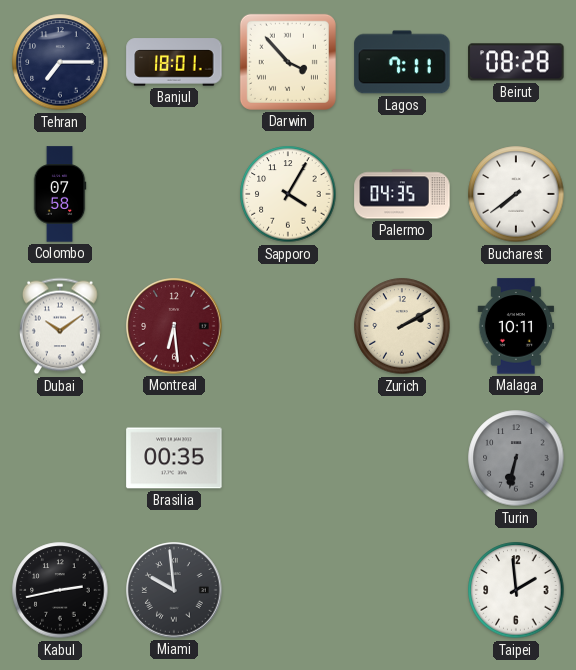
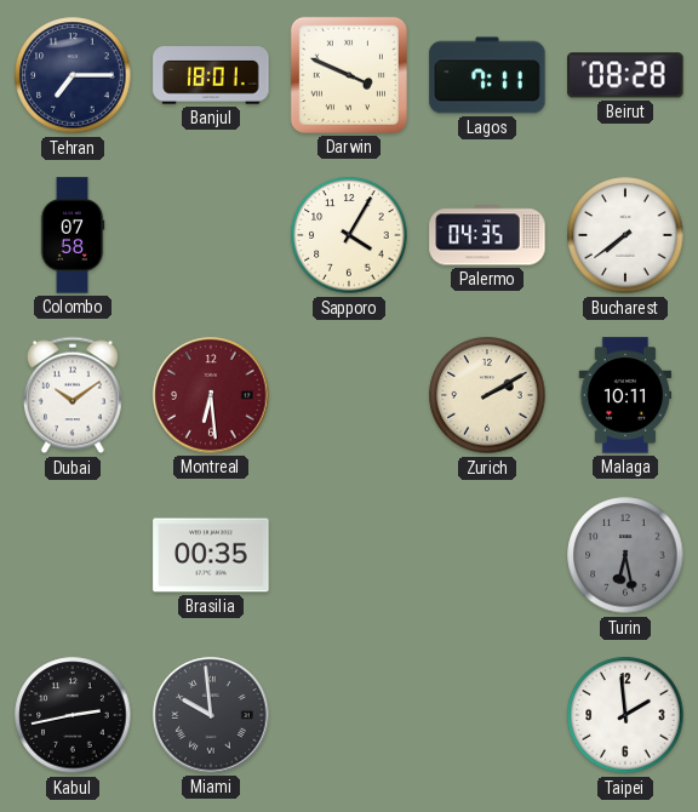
Darwin: 3:53 -> 3:49
Turin: 6:32 -> 6:28
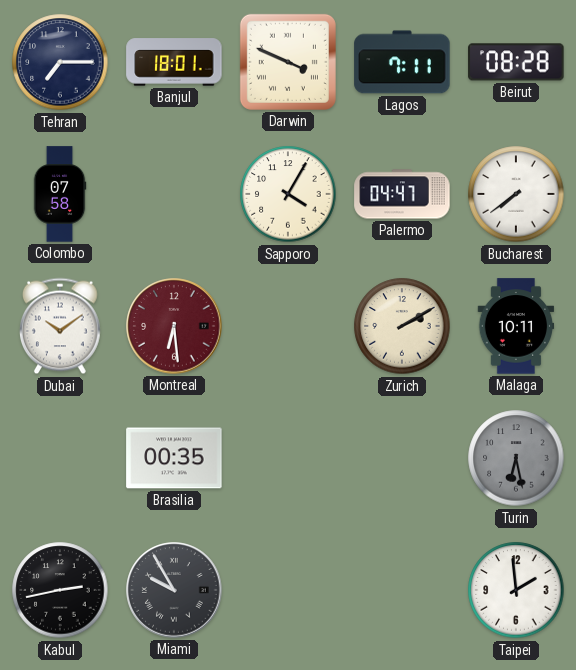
Palermo: 04:35 -> 04:47
Miami: 9:59 -> 9:55
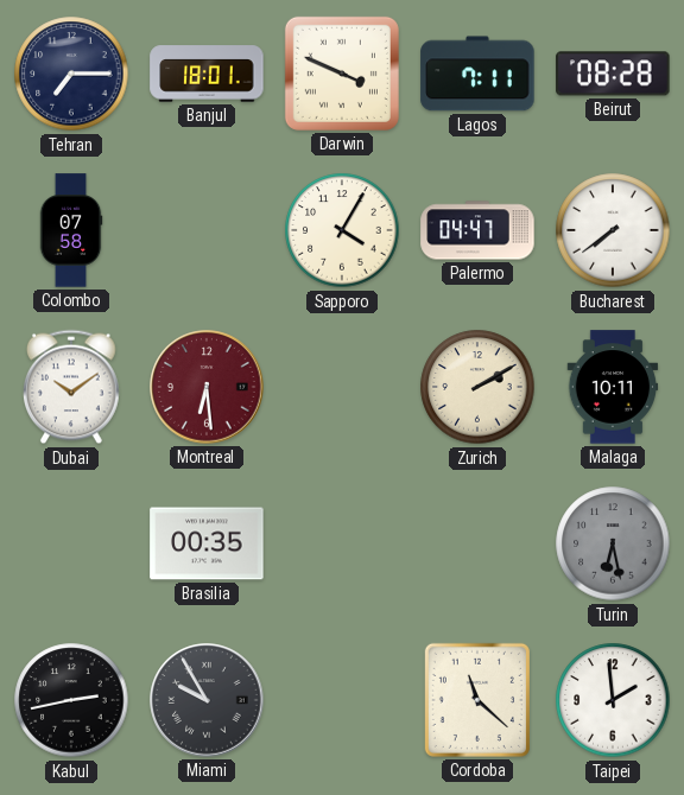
Cordoba: none -> 11:22
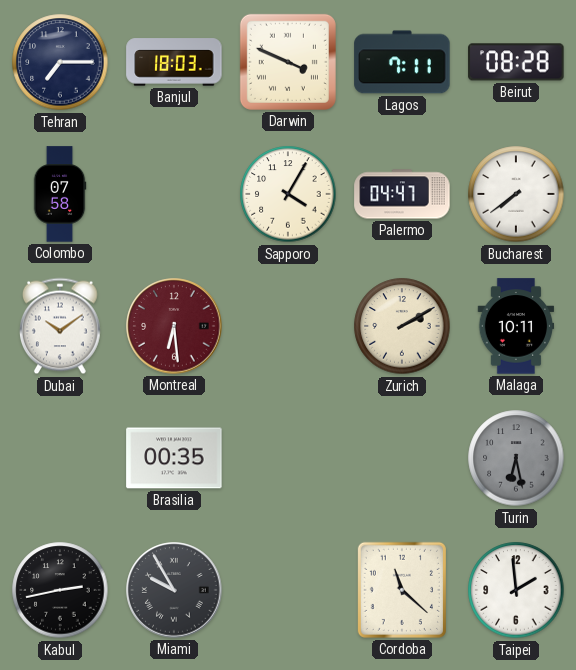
Banjul: 18:01 -> 18:03
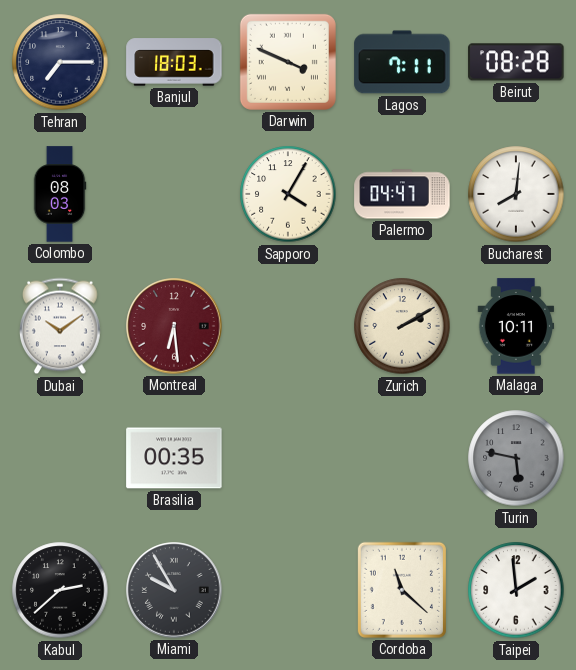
Colombo: 07:58 -> 08:03
Bucharest: 7:39 -> 8:01
Turin: 6:28 -> 5:47
Kabul: 2:43 -> 2:38
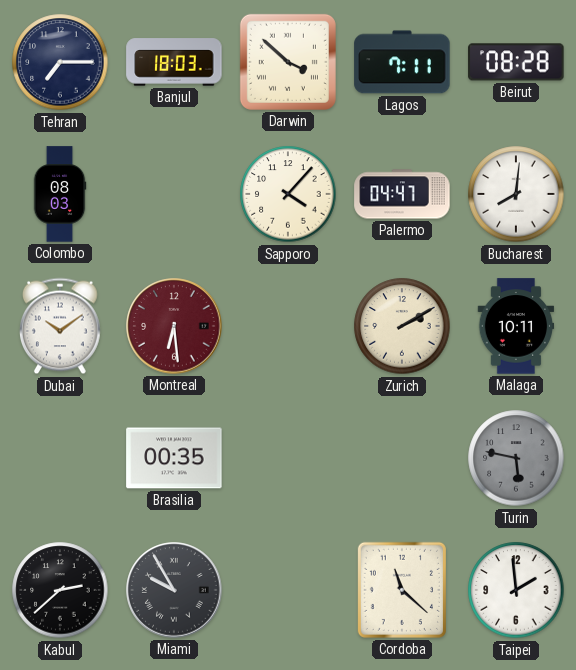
Darwin: 3:49 -> 3:52
Sapporo: 4:05 -> 4:07
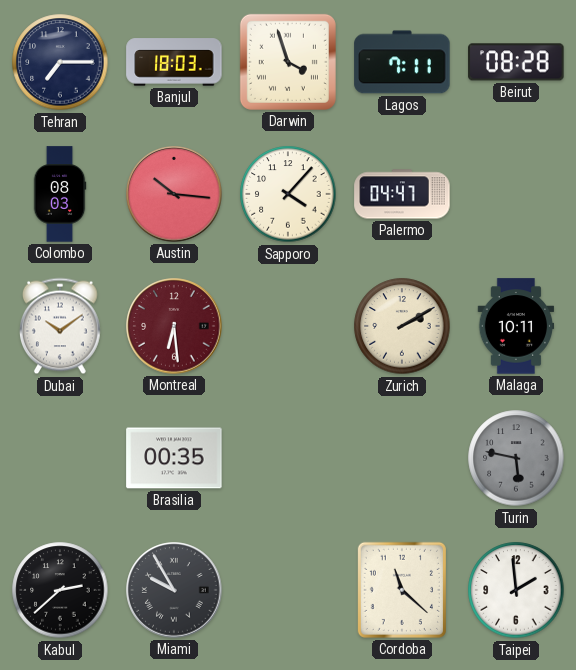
Darwin: 3:52 -> 3:57
Austin: none -> 10:16
Bucharest: 8:01 -> none
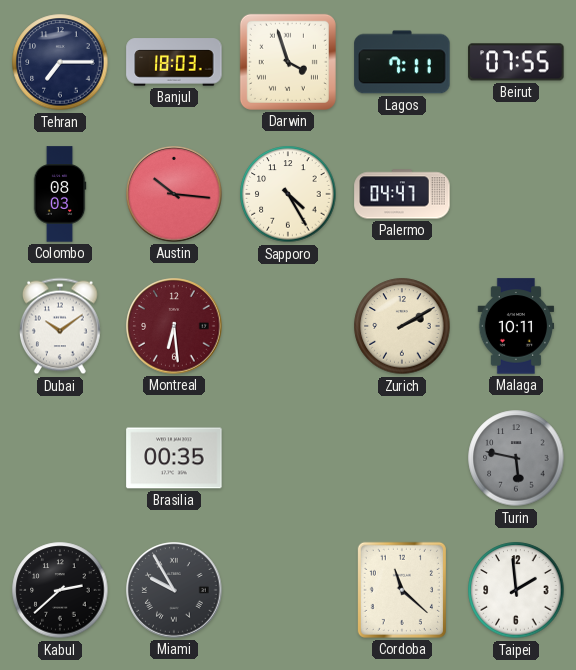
Beirut: 08:28 -> 07:55
Sapporo: 4:07 -> 4:25
